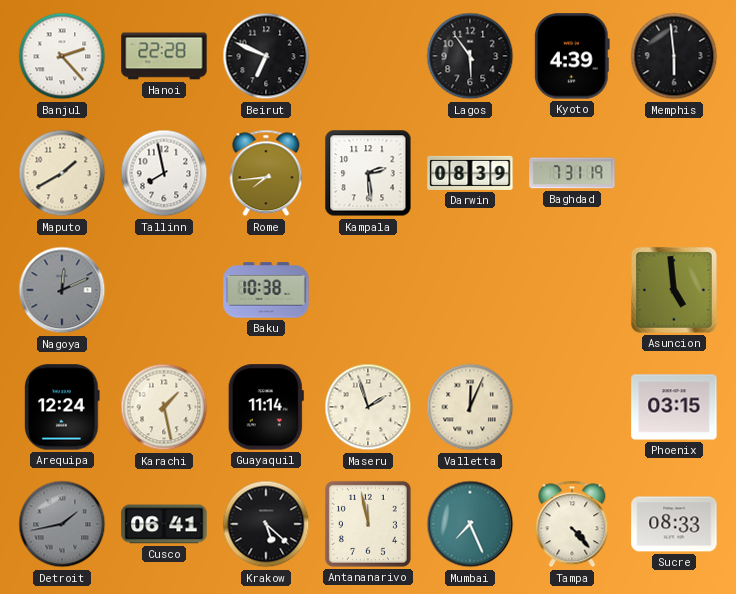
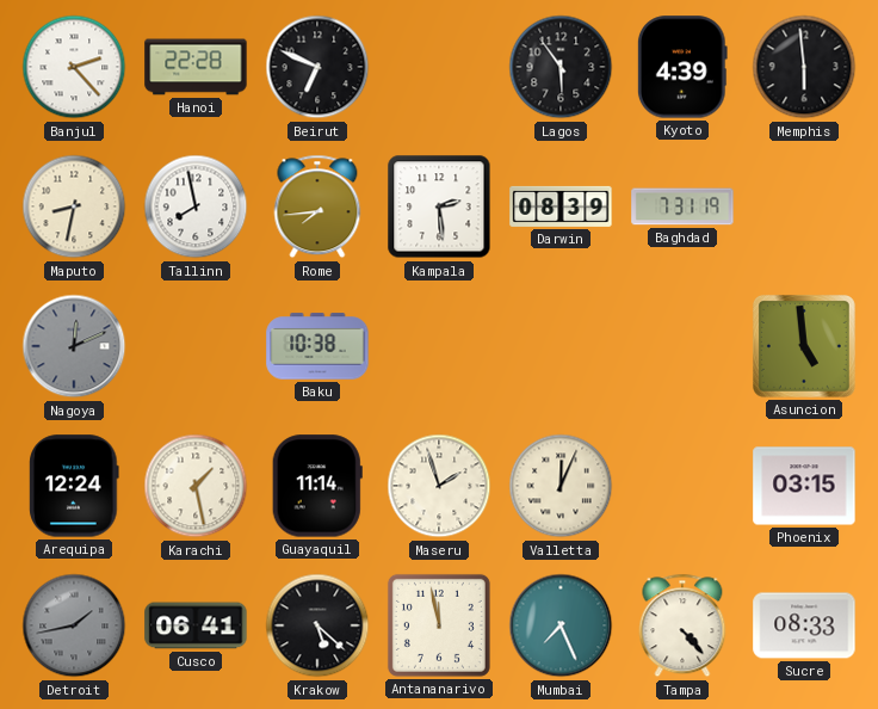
Maputo: 1:40 -> 8:32
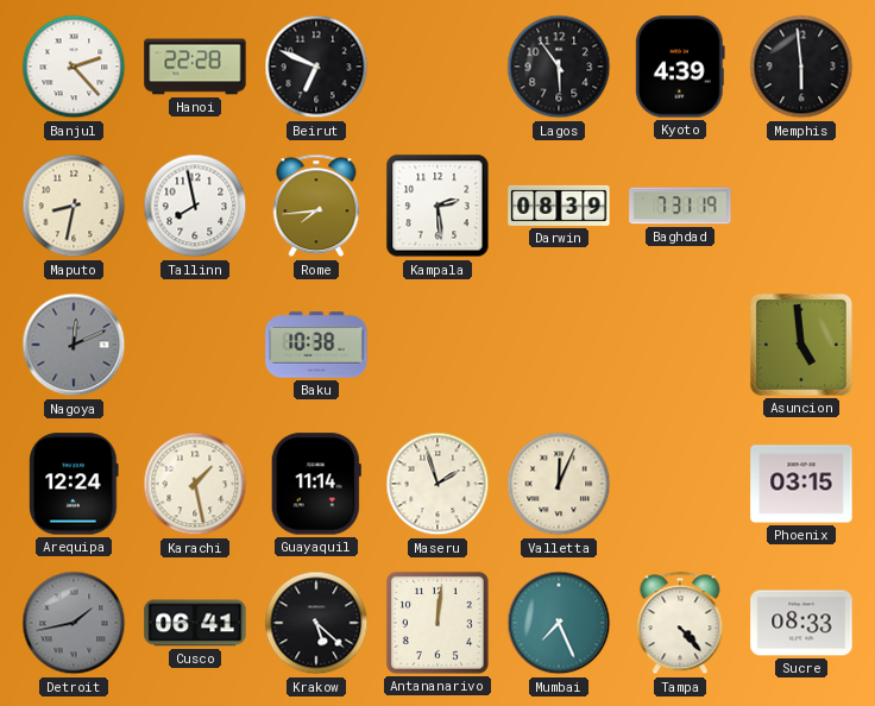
Antananarivo: 11:58 -> 12:01
